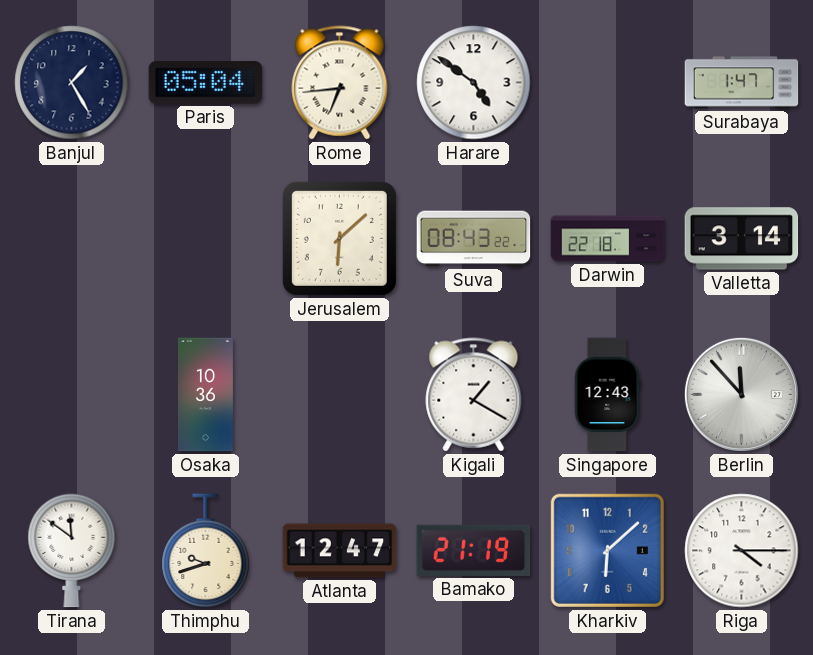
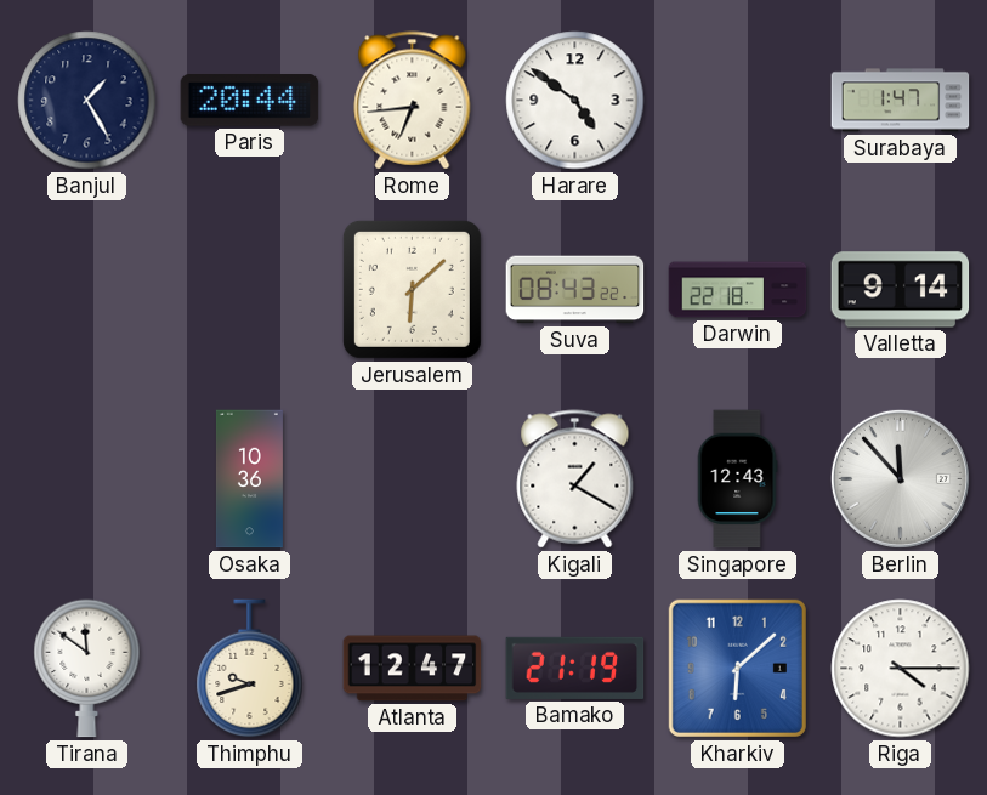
Paris: 05:04 -> 20:44
Valletta: 3:14 -> 9:14
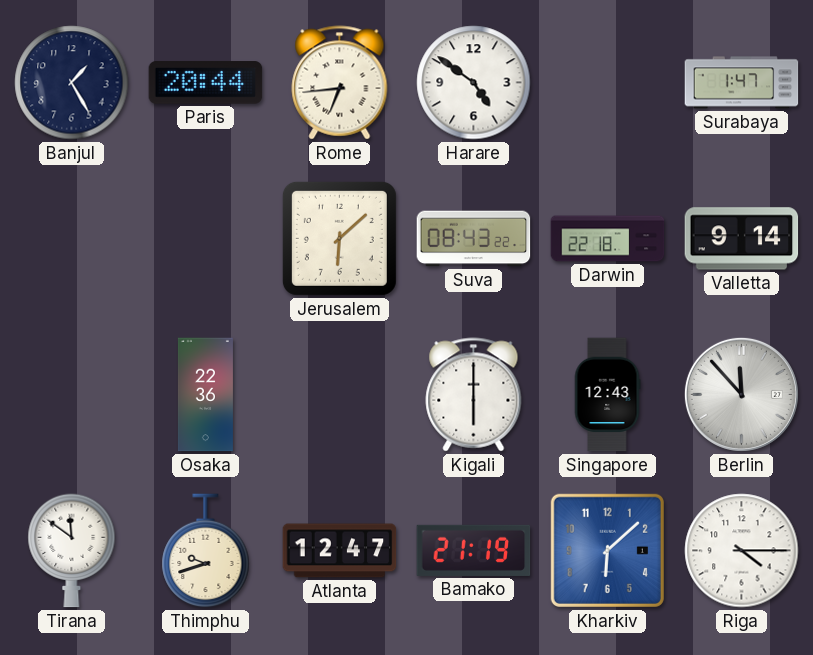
Osaka: 10:36 -> 22:36
Kigali: 1:20 -> 6:00
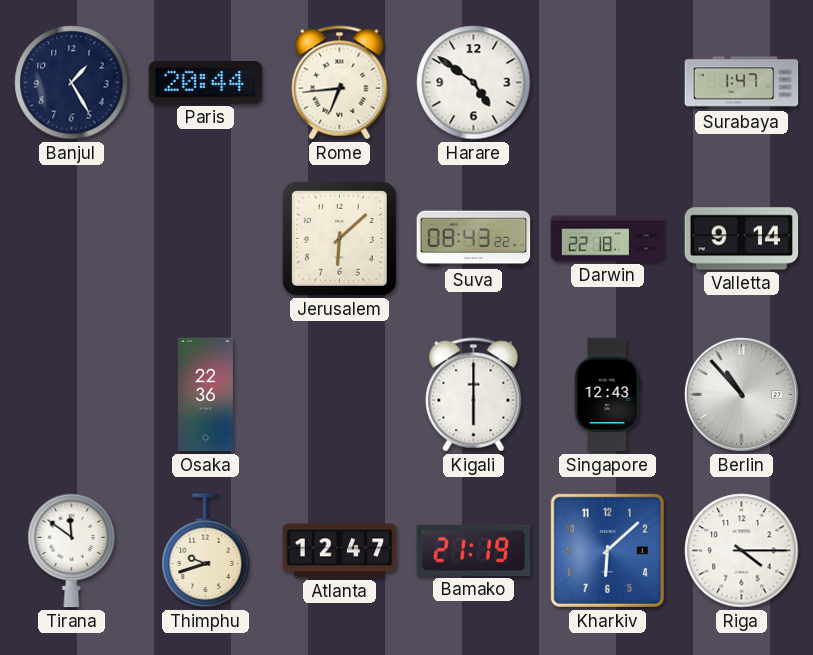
Berlin: 11:53 -> 10:53
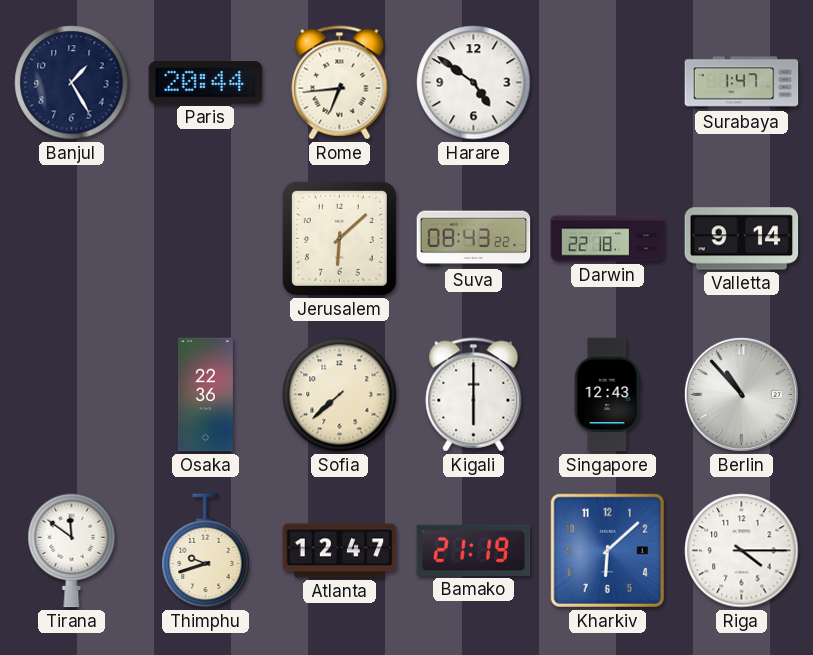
Sofia: none -> 7:38
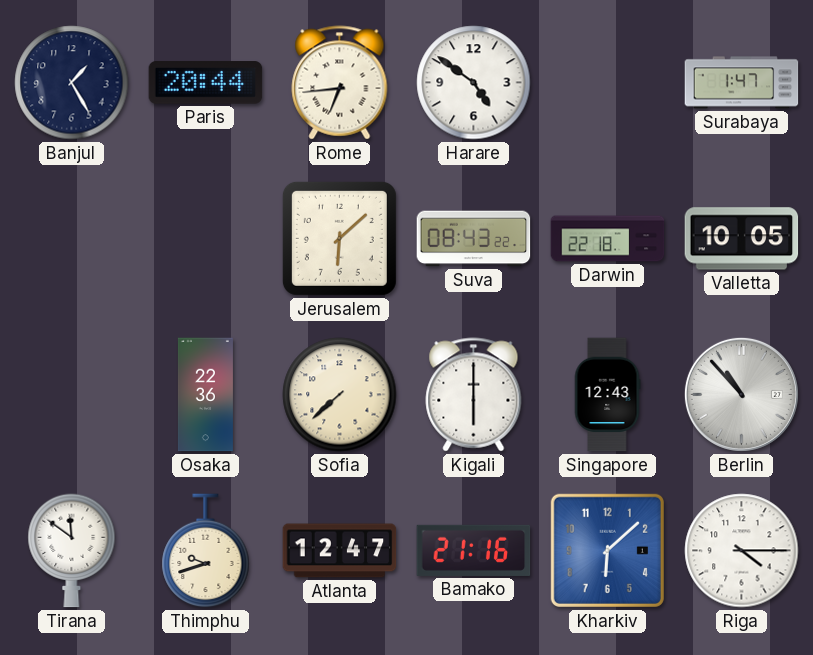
Valletta: 9:14 -> 10:05
Bamako: 21:19 -> 21:16
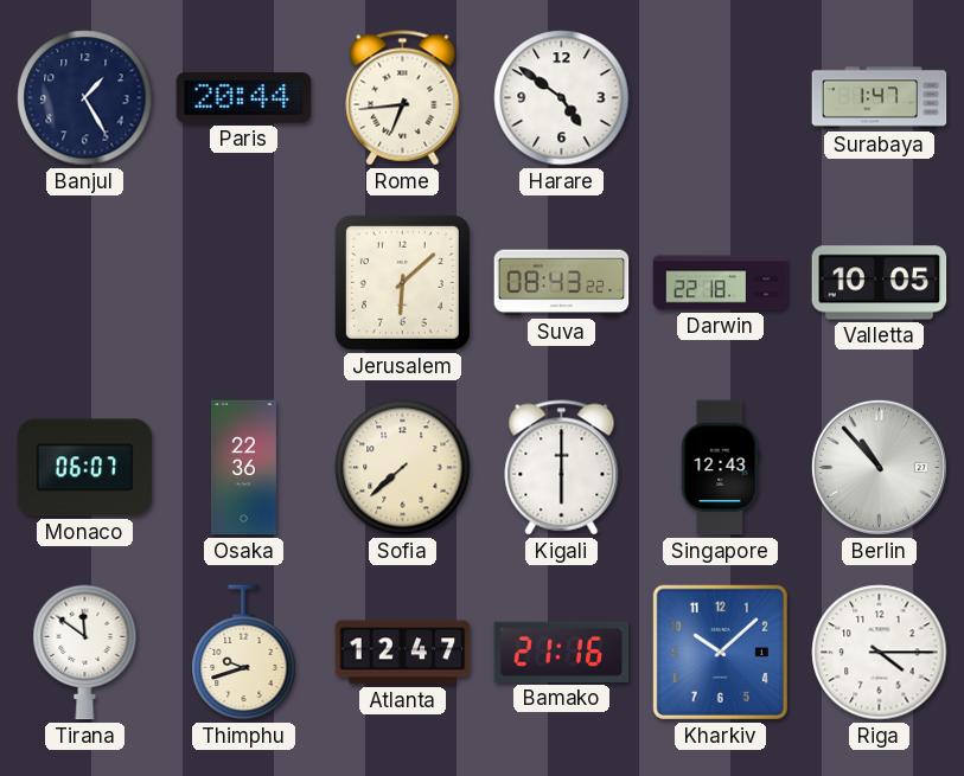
Monaco: none -> 06:07
Kharkiv: 6:08 -> 10:08
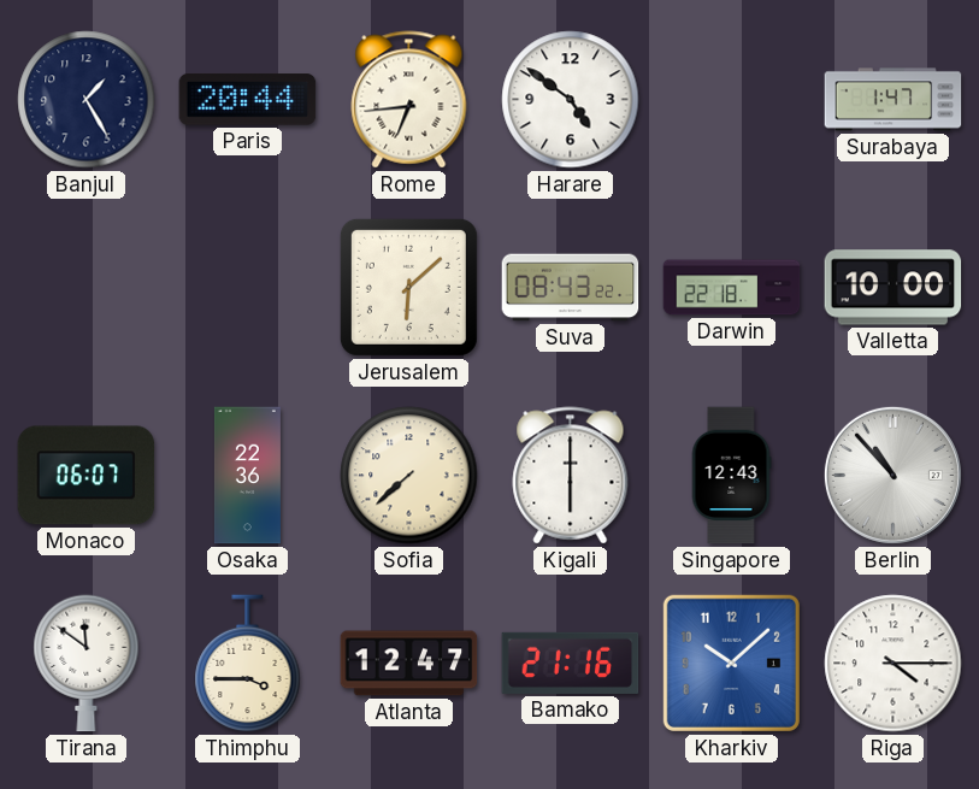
Valletta: 10:05 -> 10:00
Thimphu: 9:42 -> 3:45
